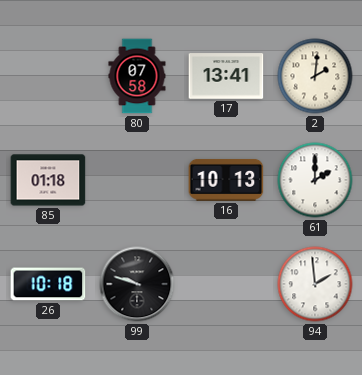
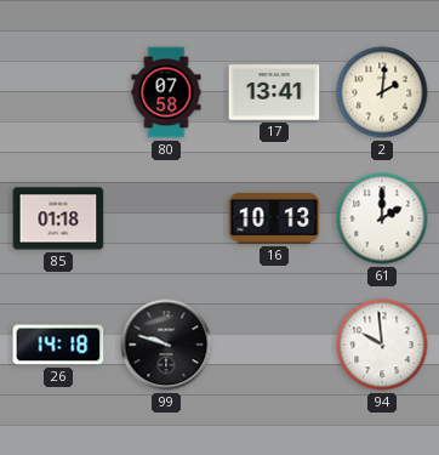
26: 10:18 -> 14:18
94: 1:59 -> 9:59
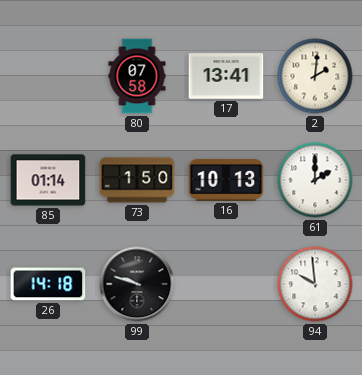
85: 01:18 -> 01:14
73: none -> 1:50
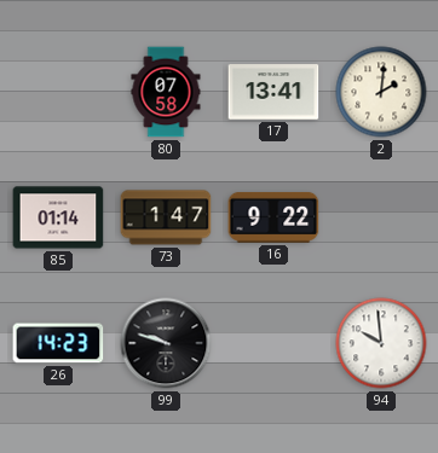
73: 1:50 -> 1:47
16: 10:13 -> 9:22
61: 2:00 -> none
26: 14:18 -> 14:23
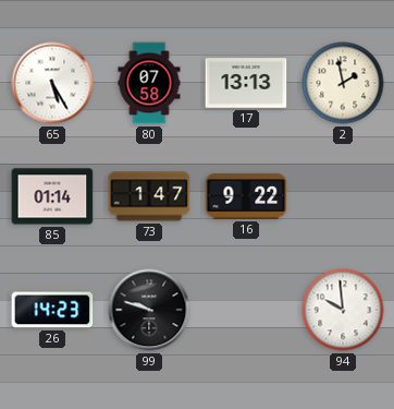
65: none -> 5:25
17: 13:41 -> 13:13
2: 2:01 -> 1:58
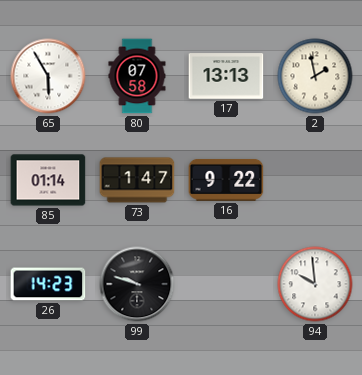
65: 5:25 -> 5:55
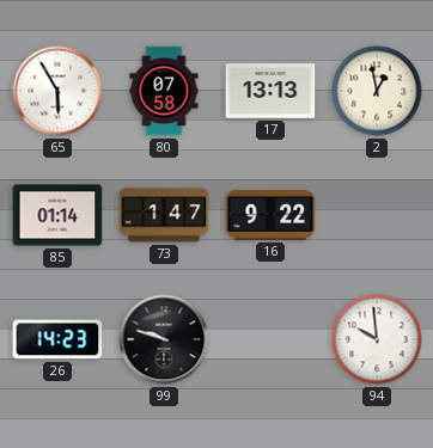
2: 1:58 -> 12:58
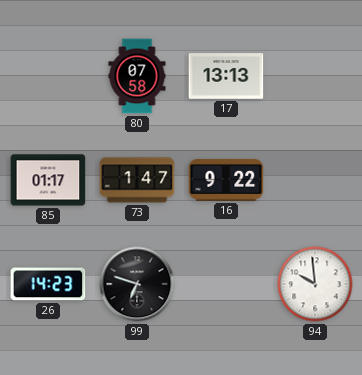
65: 5:55 -> none
2: 12:58 -> none
85: 01:14 -> 01:17
99: 9:48 -> 6:48
